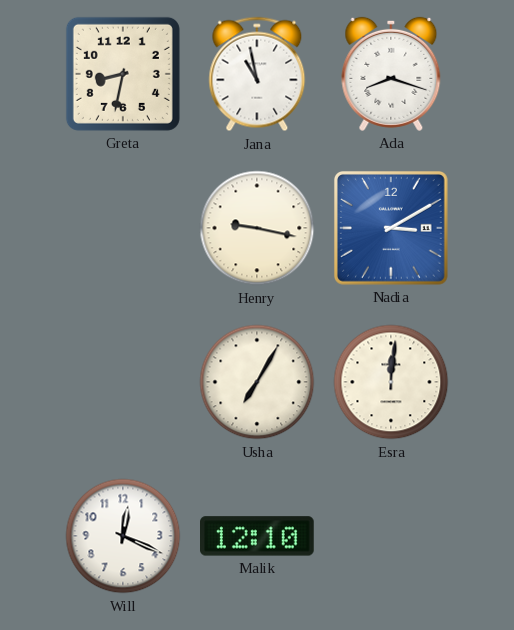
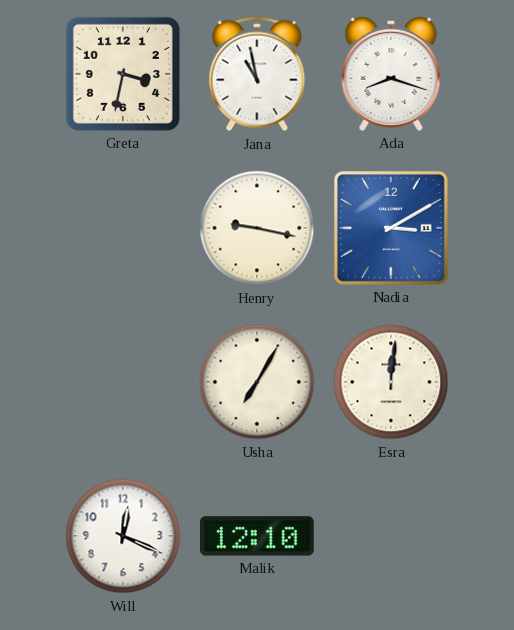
Greta: 8:32 -> 3:32
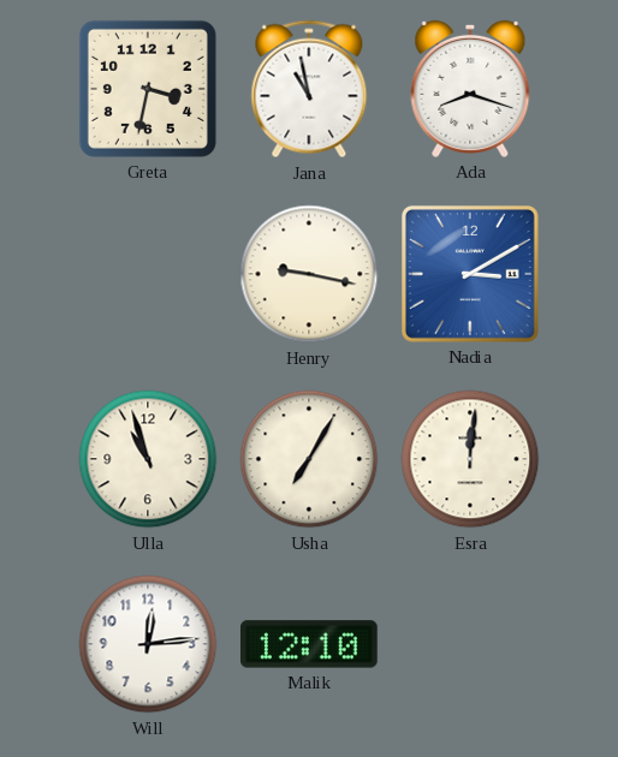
Ulla: none -> 10:57
Will: 12:19 -> 12:14
